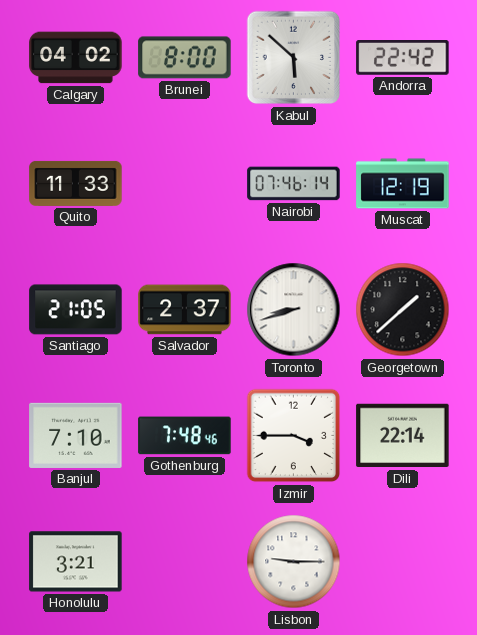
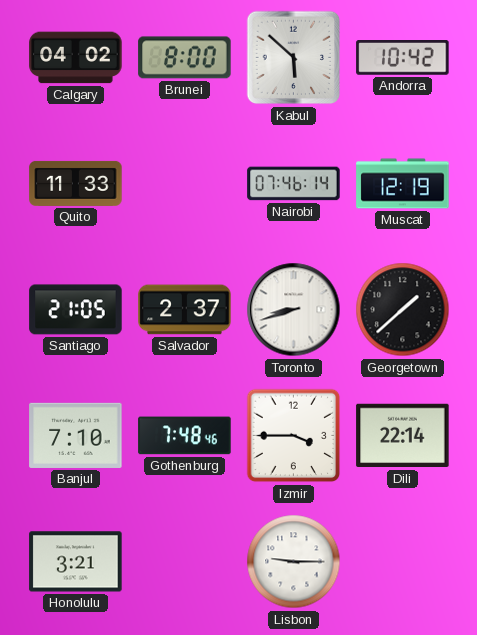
Andorra: 22:42 -> 10:42
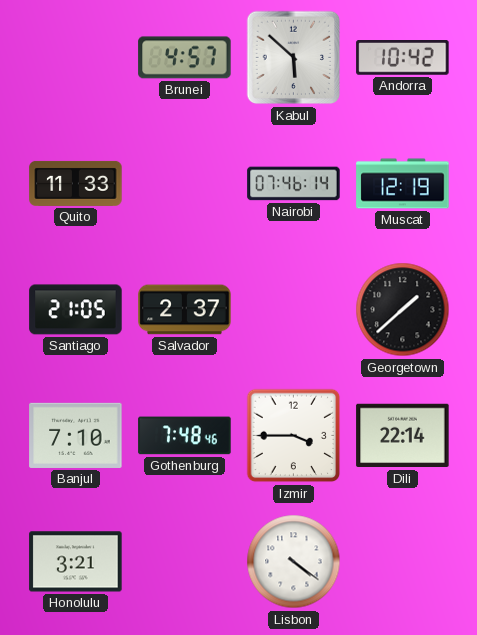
Calgary: 04:02 -> none
Brunei: 8:00 -> 4:57
Toronto: 8:42 -> none
Lisbon: 9:15 -> 4:21
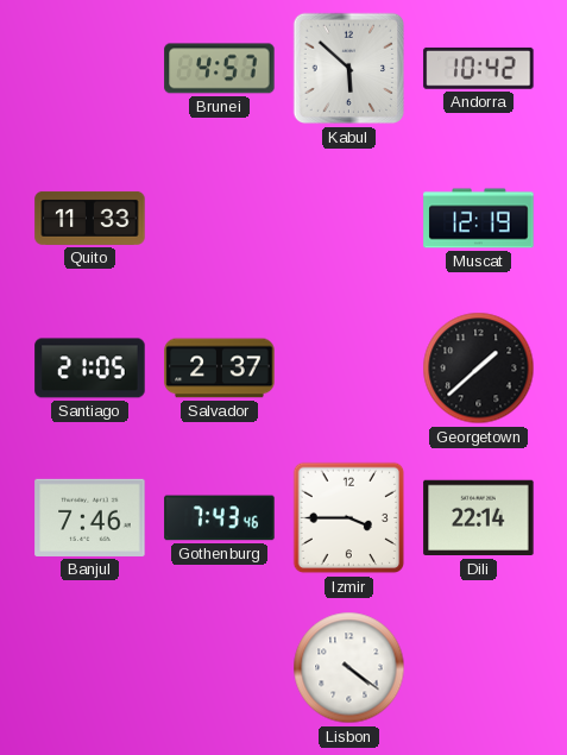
Nairobi: 07:46 -> none
Banjul: 7:10 -> 7:46
Gothenburg: 7:48 -> 7:43
Honolulu: 3:21 -> none
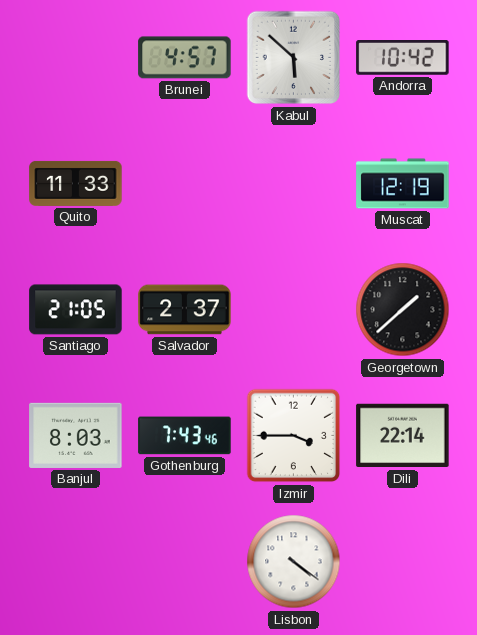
Banjul: 7:46 -> 8:03
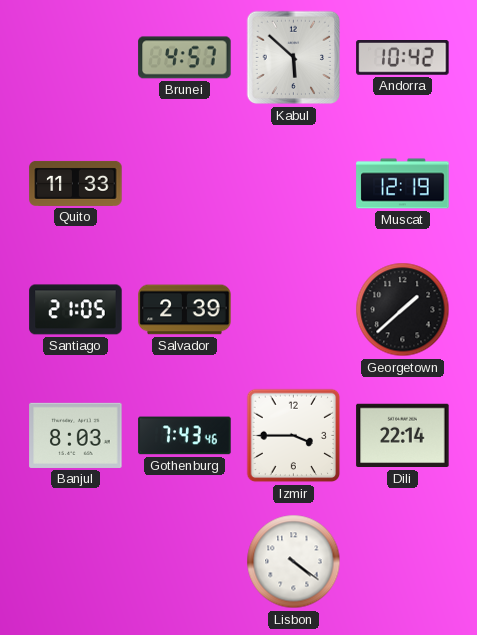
Salvador: 2:37 -> 2:39
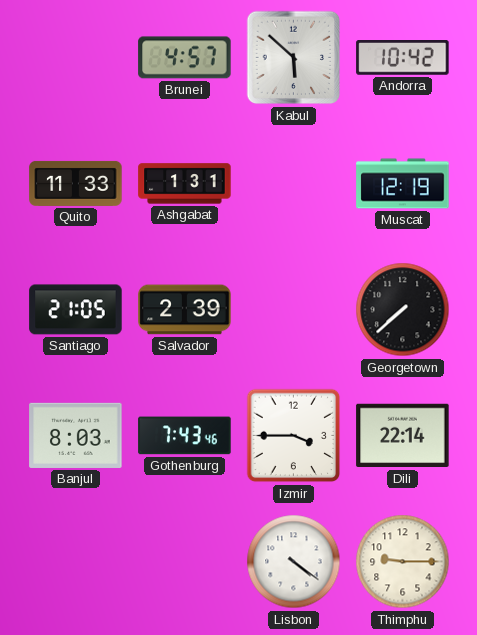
Ashgabat: none -> 1:31
Georgetown: 1:38 -> 7:38
Thimphu: none -> 9:15
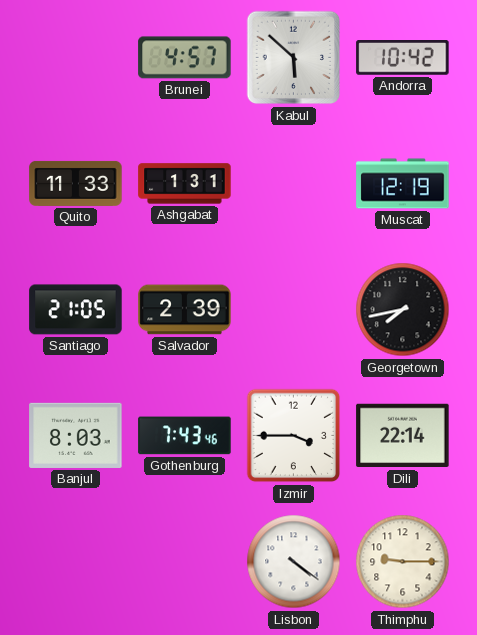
Georgetown: 7:38 -> 7:43
